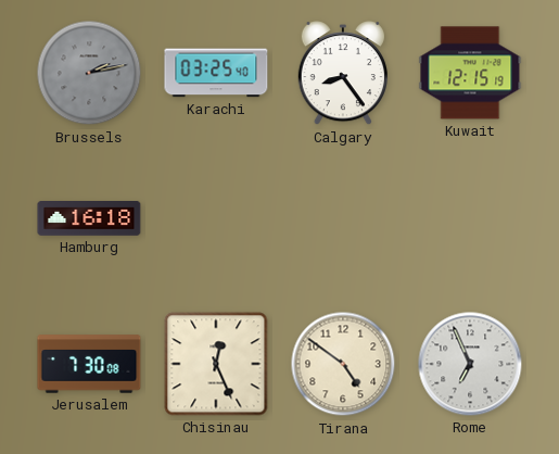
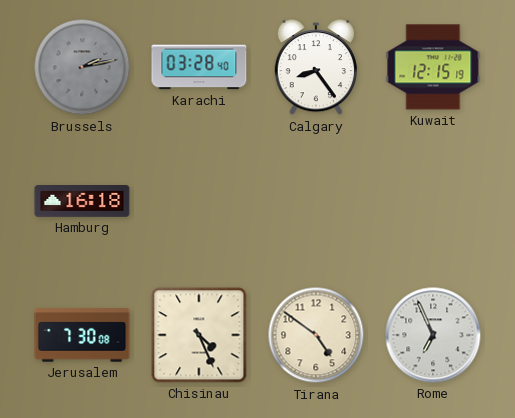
Karachi: 03:25 -> 03:28
Chisinau: 12:26 -> 4:26
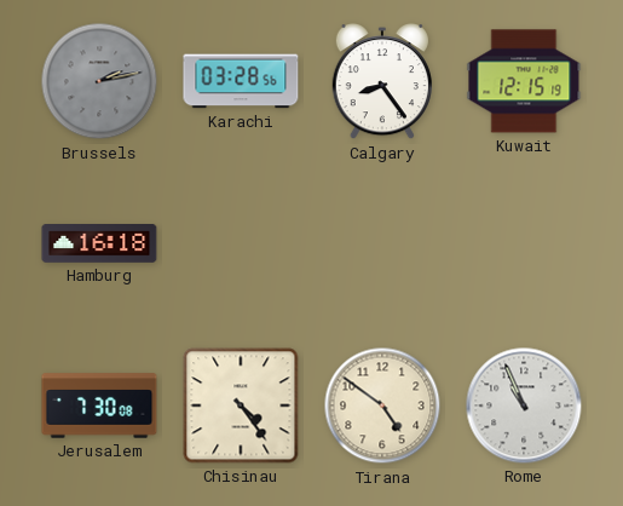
Karachi: 03:28:40 -> 03:28:56
Chisinau: 4:26 -> 4:24
Rome: 6:56 -> 10:56
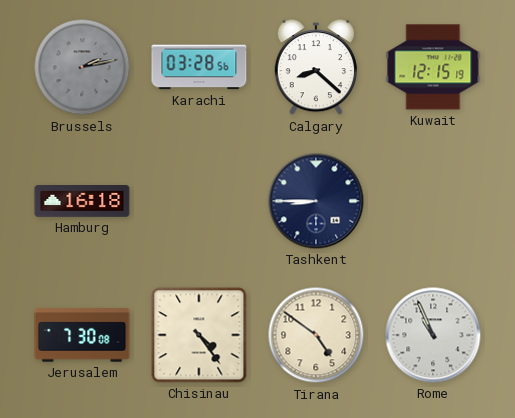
Calgary: 8:24 -> 8:22
Tashkent: none -> 8:45
